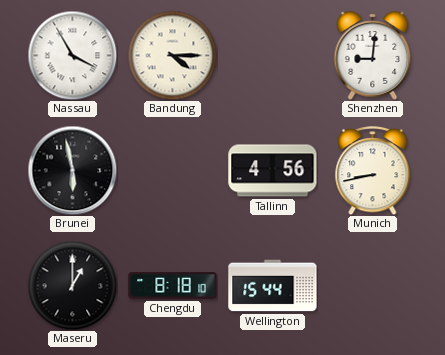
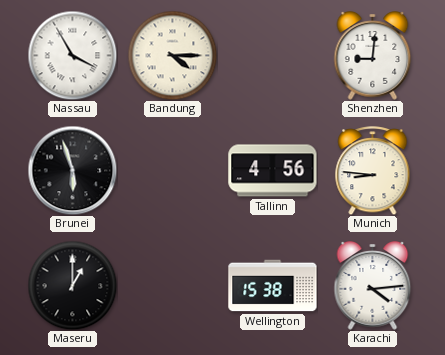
Brunei: 5:58 -> 5:57
Munich: 8:43 -> 8:46
Chengdu: 8:18 -> none
Wellington: 15:44 -> 15:38
Karachi: none -> 4:14
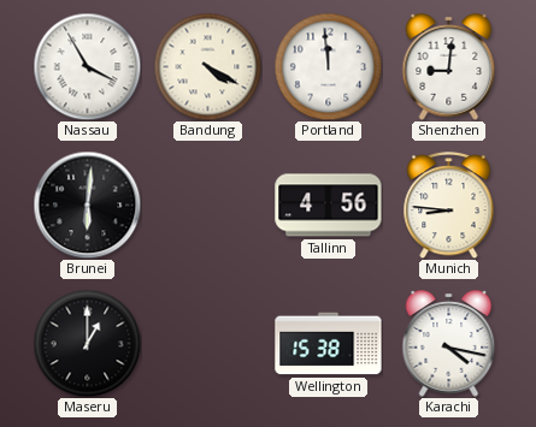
Bandung: 4:15 -> 4:20
Portland: none -> 11:59
Brunei: 5:57 -> 6:01
Karachi: 4:14 -> 4:17
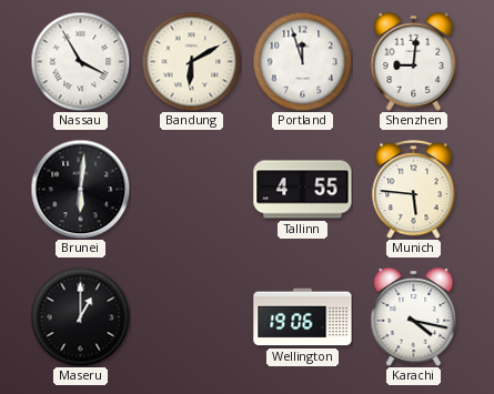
Bandung: 4:20 -> 6:10
Portland: 11:59 -> 11:57
Tallinn: 4:56 -> 4:55
Munich: 8:46 -> 5:46
Wellington: 15:38 -> 19:06
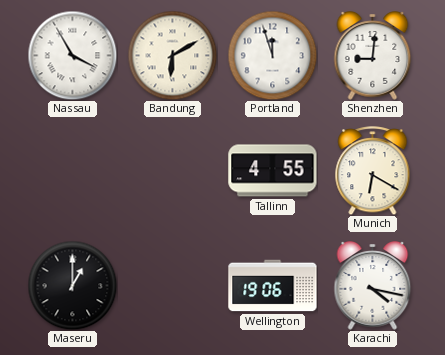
Brunei: 6:01 -> none
Munich: 5:46 -> 6:20
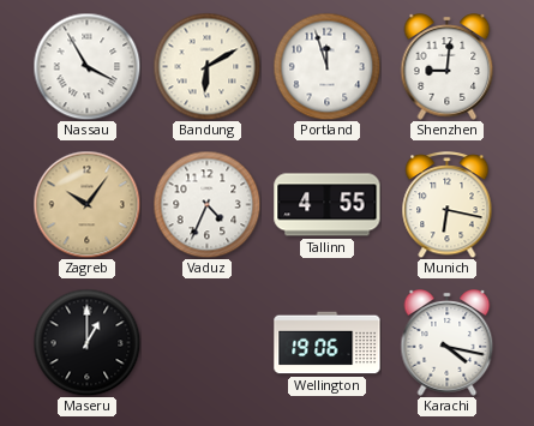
Zagreb: none -> 10:06
Vaduz: none -> 4:34
Munich: 6:20 -> 6:17
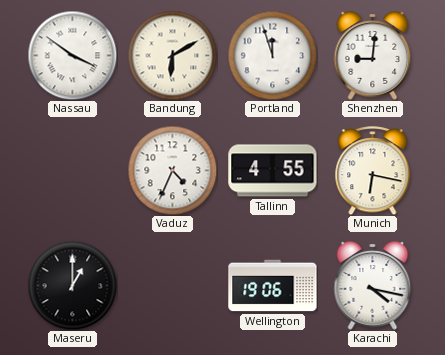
Nassau: 3:55 -> 3:51
Zagreb: 10:06 -> none
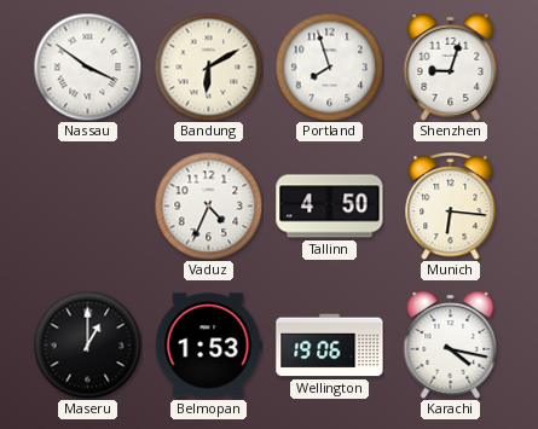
Portland: 11:57 -> 7:57
Shenzhen: 9:01 -> 9:03
Tallinn: 4:55 -> 4:50
Munich: 6:17 -> 6:16
Belmopan: none -> 1:53
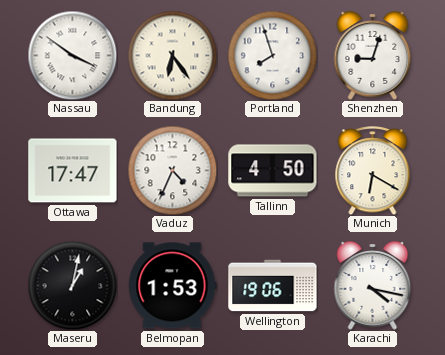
Bandung: 6:10 -> 6:24
Ottawa: none -> 17:47
Munich: 6:16 -> 6:20
Maseru: 1:00 -> 1:02
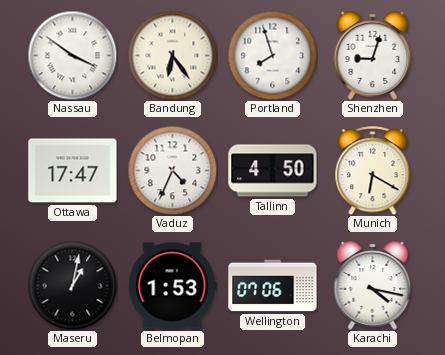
Wellington: 19:06 -> 07:06
